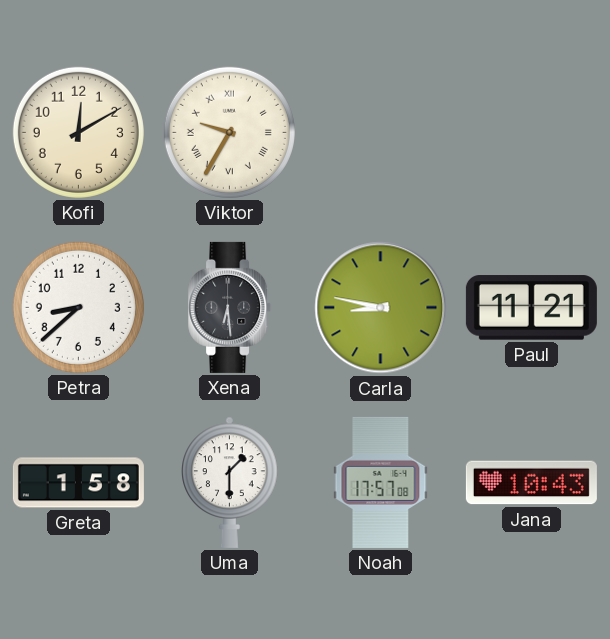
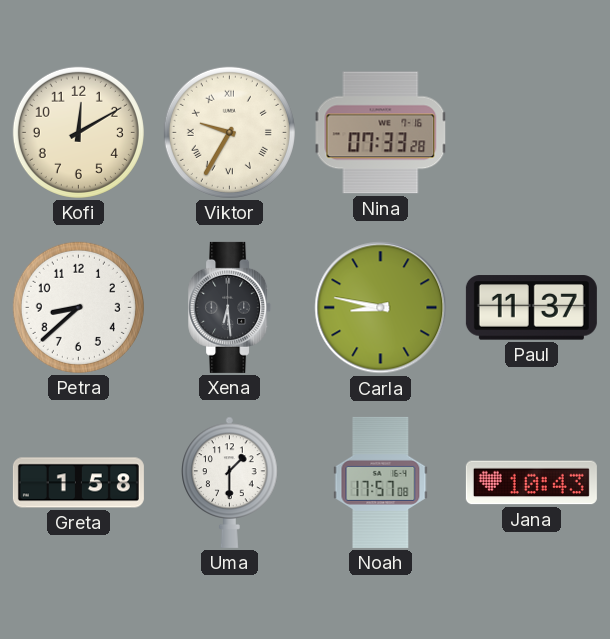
Nina: none -> 07:33
Paul: 11:21 -> 11:37
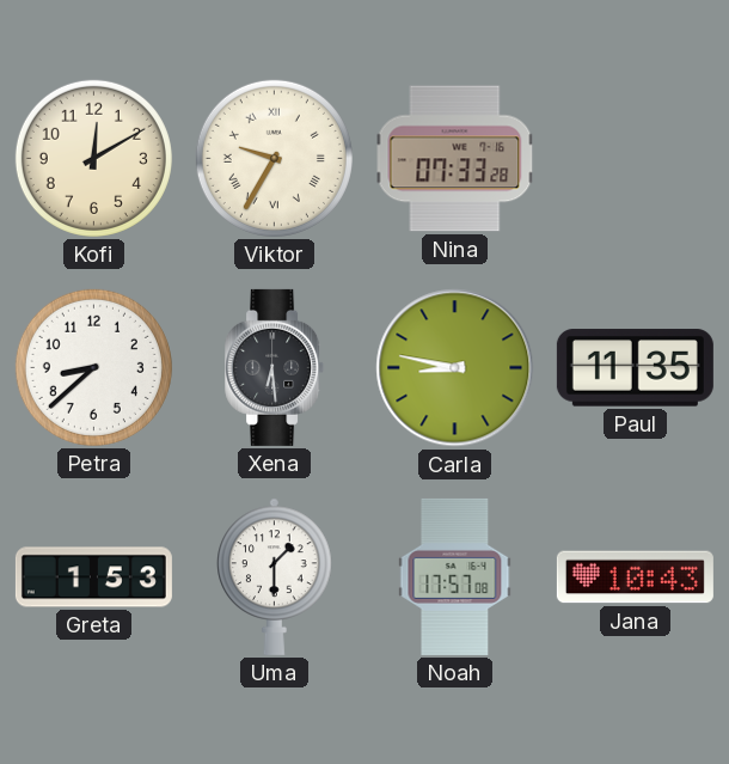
Paul: 11:37 -> 11:35
Greta: 1:58 -> 1:53
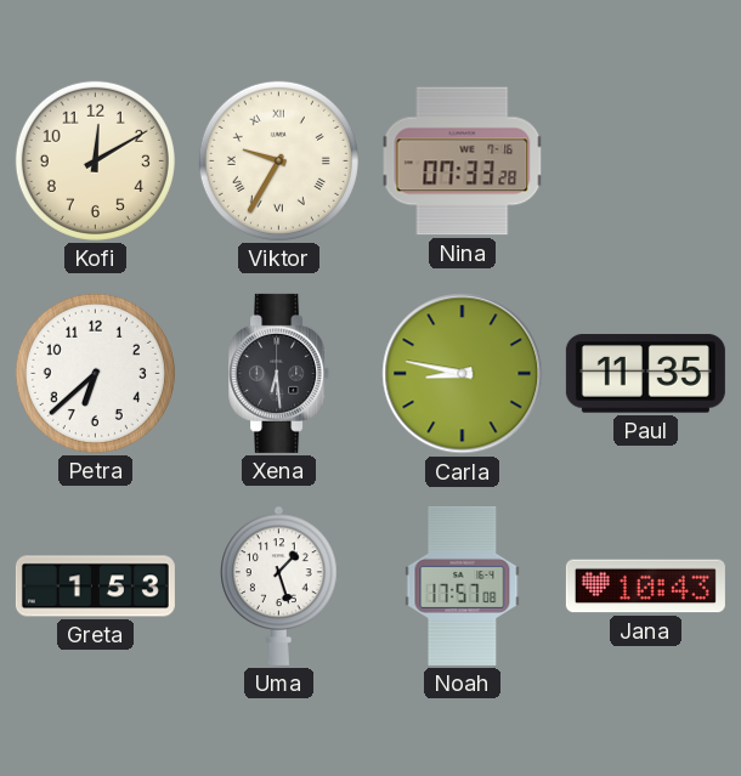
Petra: 8:38 -> 6:38
Uma: 1:30 -> 1:27
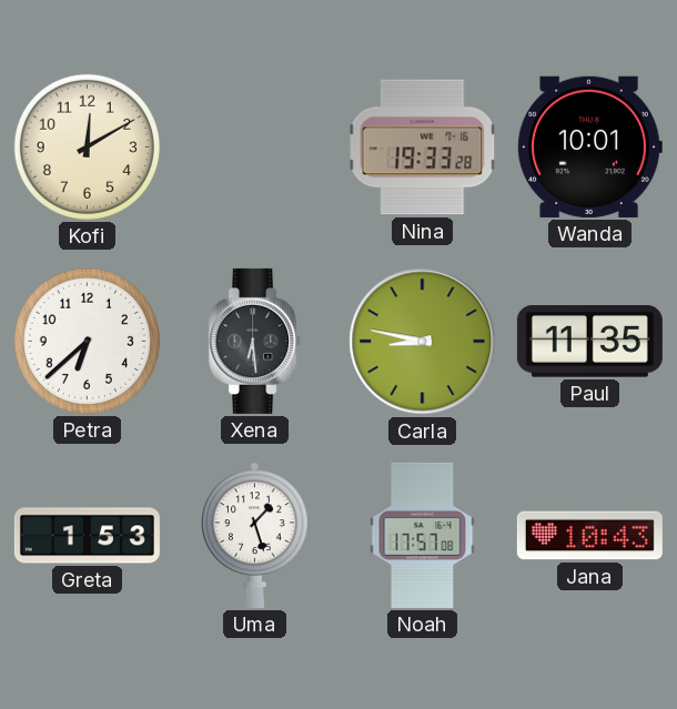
Viktor: 9:35 -> none
Nina: 07:33 -> 19:33
Wanda: none -> 10:01
